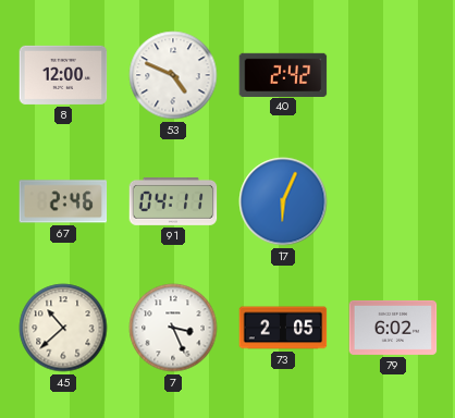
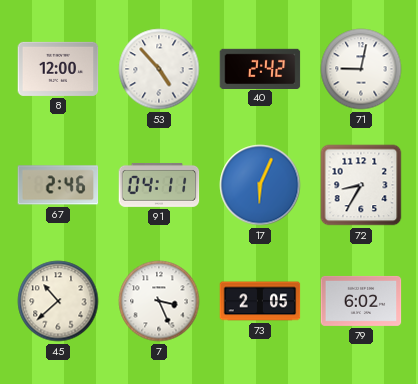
53: 4:49 -> 4:53
71: none -> 9:02
72: none -> 8:35
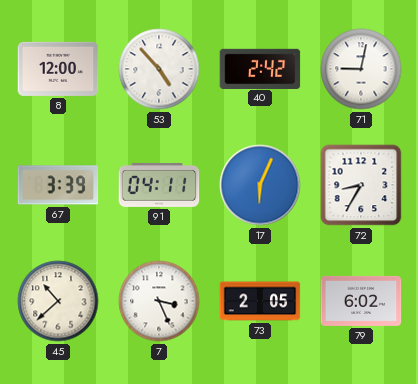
67: 2:46 -> 3:39
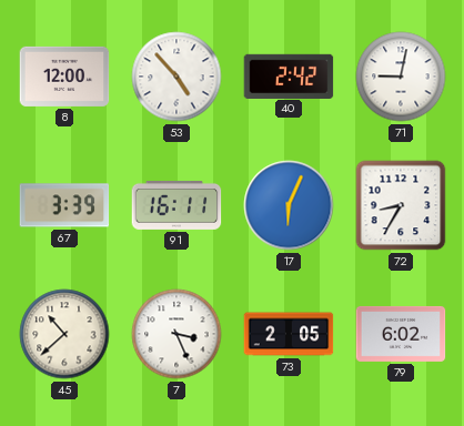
91: 04:11 -> 16:11
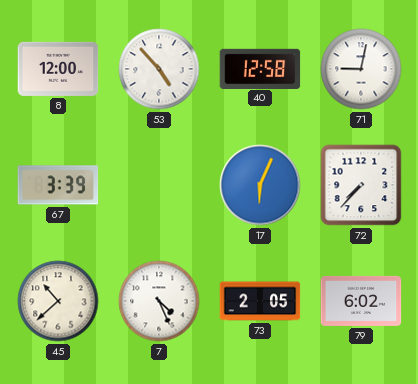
40: 2:42 -> 12:58
91: 16:11 -> none
72: 8:35 -> 7:37
7: 3:26 -> 4:26
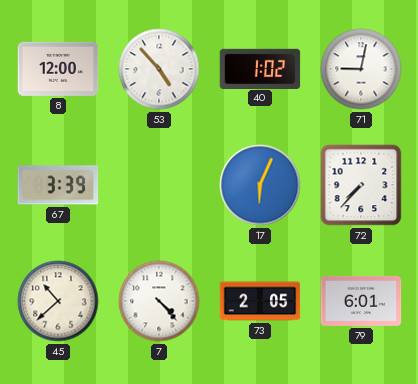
40: 12:58 -> 1:02
7: 4:26 -> 4:23
79: 6:02 -> 6:01
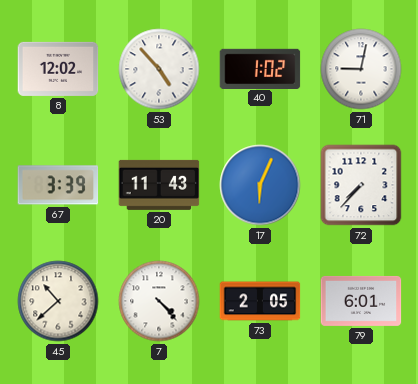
8: 12:00 -> 12:02
20: none -> 11:43
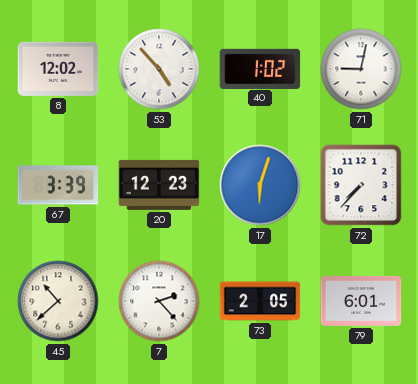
20: 11:43 -> 12:23
17: 6:04 -> 6:03
7: 4:23 -> 2:23
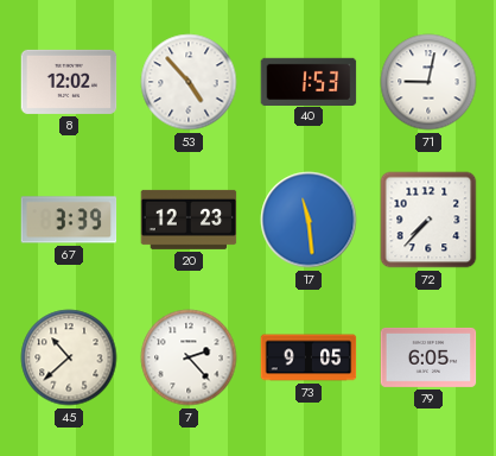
40: 1:02 -> 1:53
17: 6:03 -> 11:29
73: 2:05 -> 9:05
79: 6:01 -> 6:05
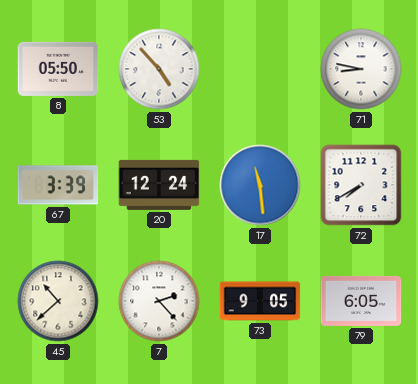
8: 12:02 -> 05:50
40: 1:53 -> none
71: 9:02 -> 8:47
20: 12:23 -> 12:24
72: 7:37 -> 7:40
